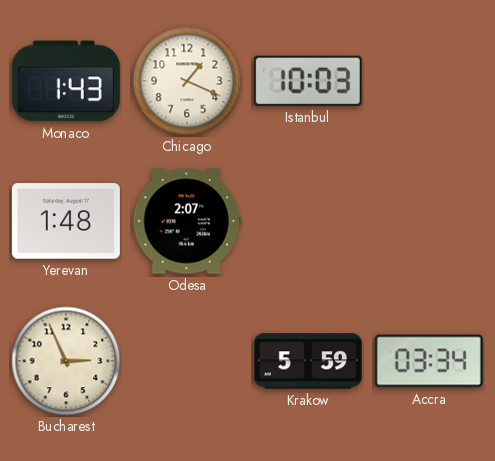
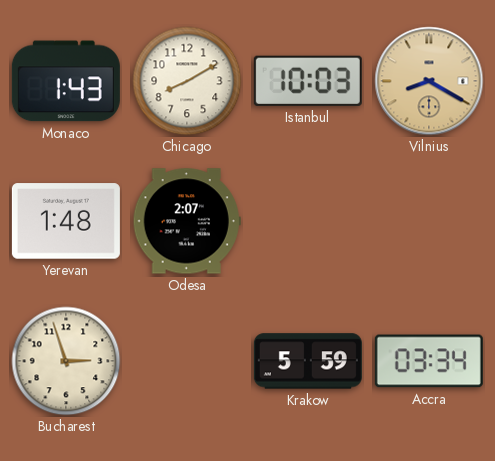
Chicago: 1:19 -> 8:10
Vilnius: none -> 8:20
Bucharest: 2:56 -> 2:57
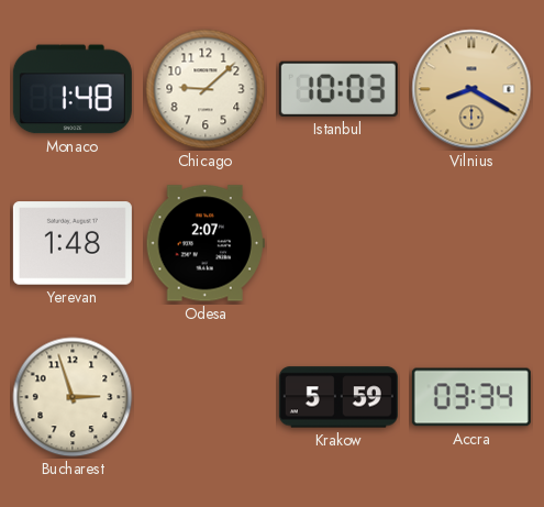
Monaco: 1:43 -> 1:48
Chicago: 8:10 -> 9:08
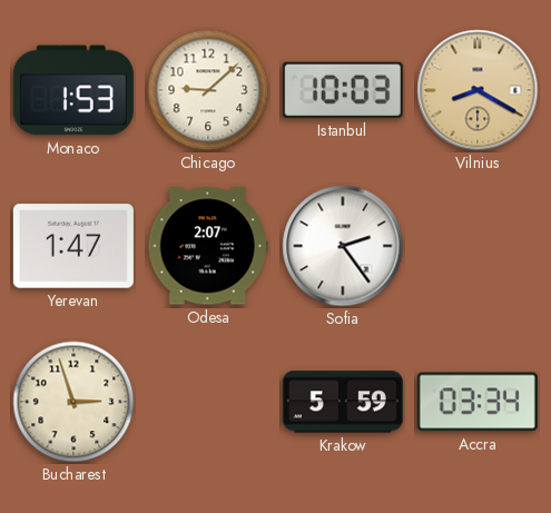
Monaco: 1:48 -> 1:53
Yerevan: 1:48 -> 1:47
Sofia: none -> 2:24
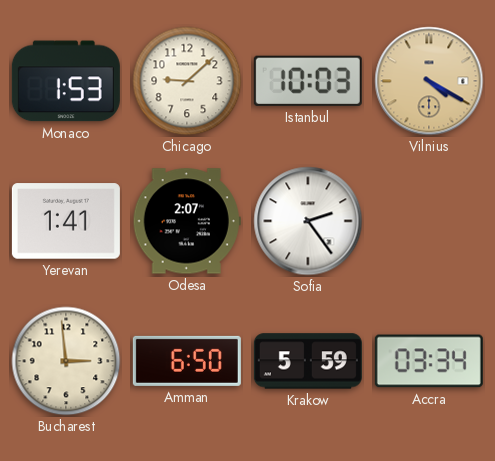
Vilnius: 8:20 -> 4:20
Yerevan: 1:47 -> 1:41
Bucharest: 2:57 -> 2:59
Amman: none -> 6:50
